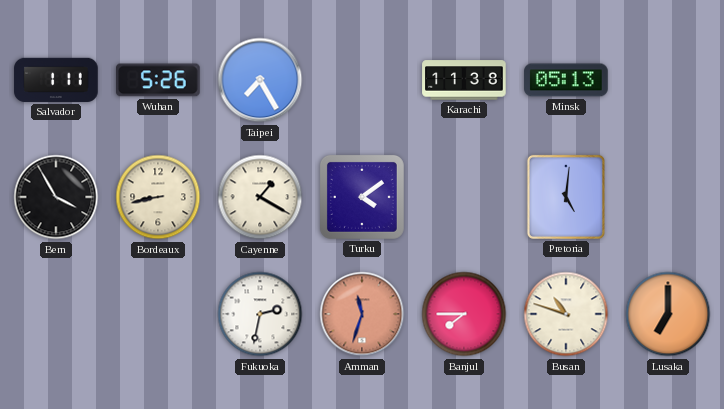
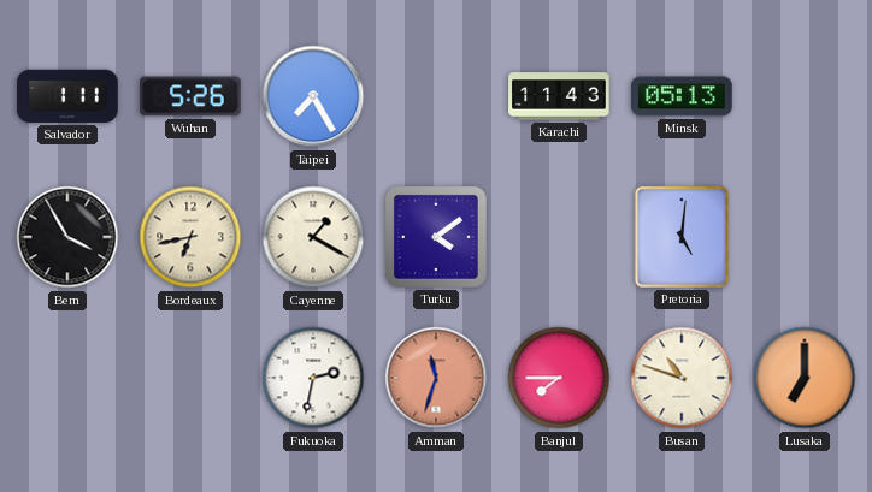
Karachi: 11:38 -> 11:43
Bordeaux: 8:43 -> 6:43
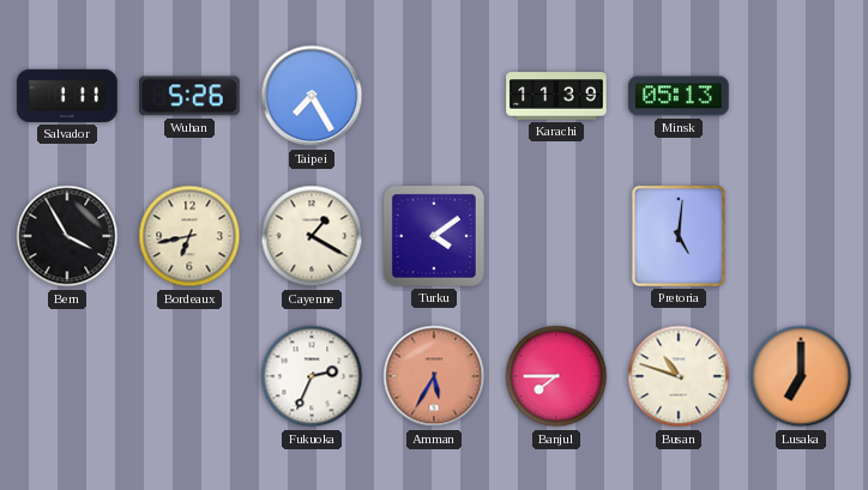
Karachi: 11:43 -> 11:39
Fukuoka: 2:32 -> 2:34
Amman: 11:33 -> 5:35
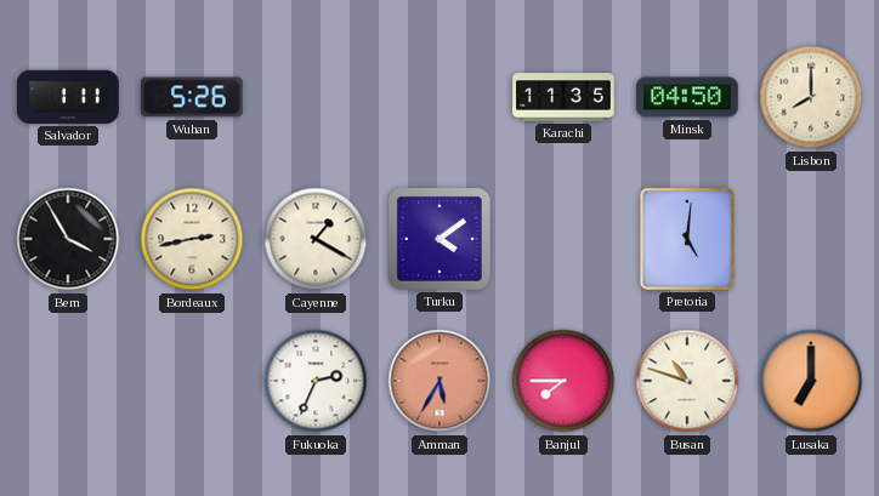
Taipei: 7:25 -> none
Karachi: 11:39 -> 11:35
Minsk: 05:13 -> 04:50
Lisbon: none -> 8:00
Bordeaux: 6:43 -> 2:43
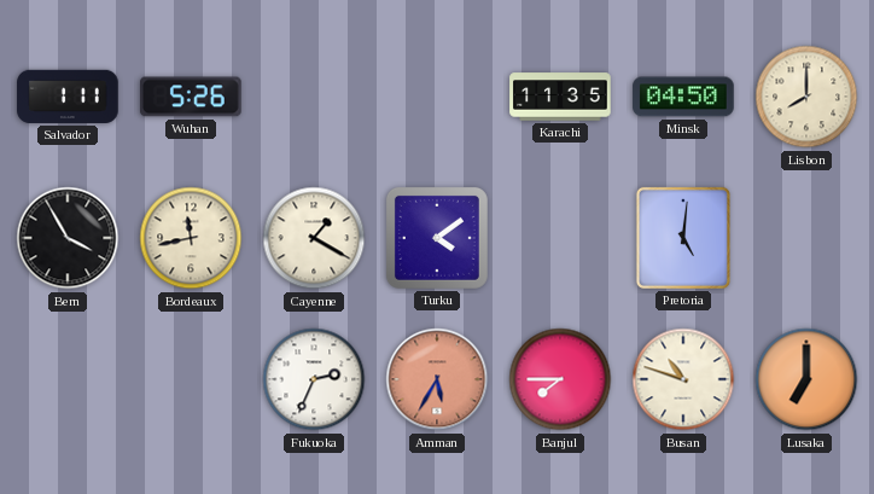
Bordeaux: 2:43 -> 11:43
